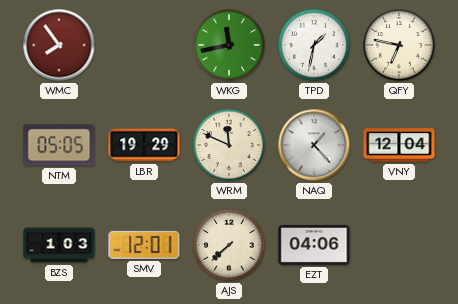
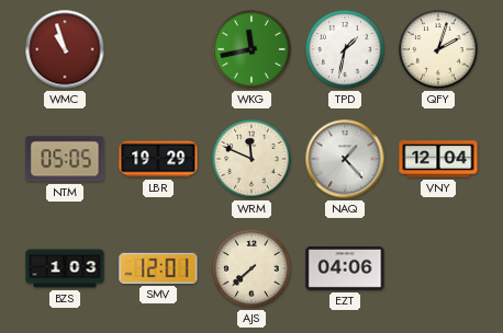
WMC: 7:54 -> 10:57
QFY: 6:47 -> 2:03
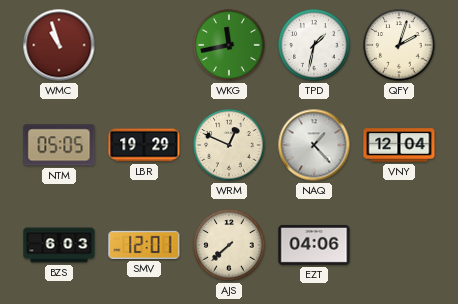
WRM: 11:49 -> 12:49
BZS: 1:03 -> 6:03
